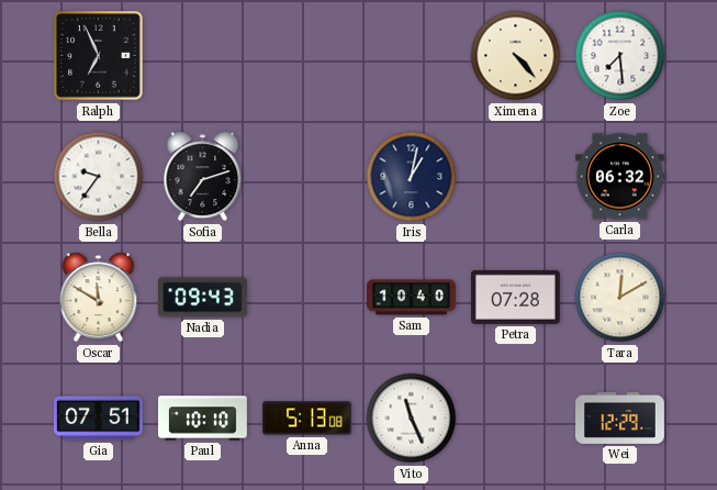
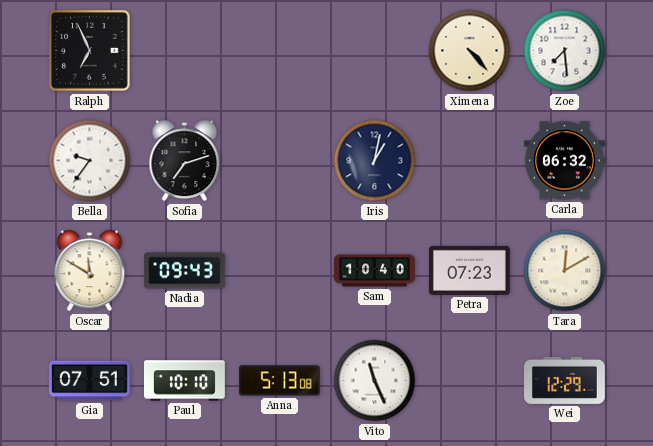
Petra: 07:28 -> 07:23
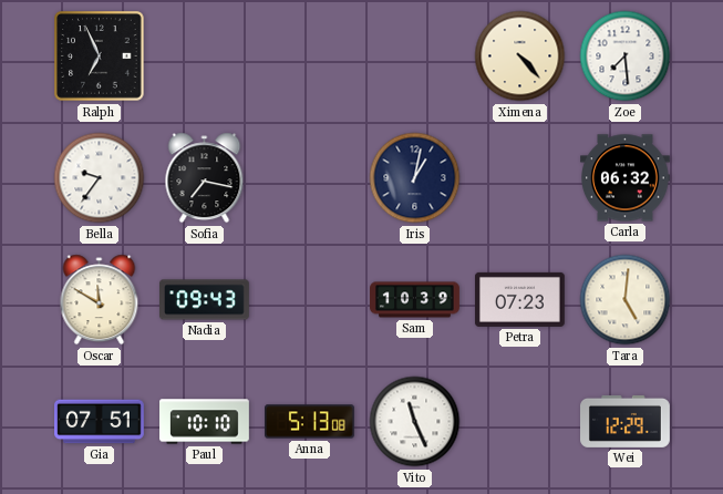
Sofia: 7:12 -> 7:17
Sam: 10:40 -> 10:39
Tara: 12:10 -> 5:01
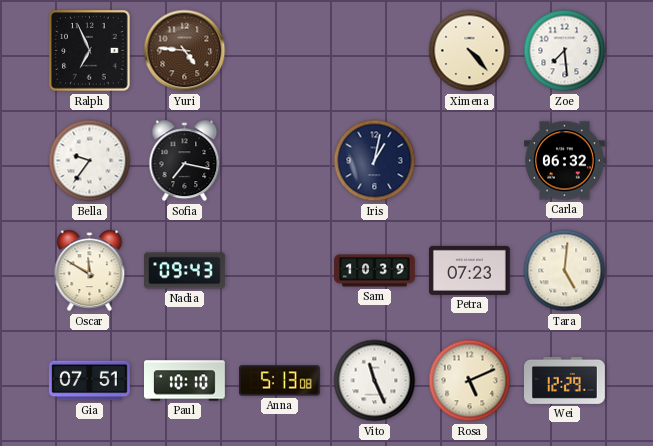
Yuri: none -> 4:46
Rosa: none -> 5:11
